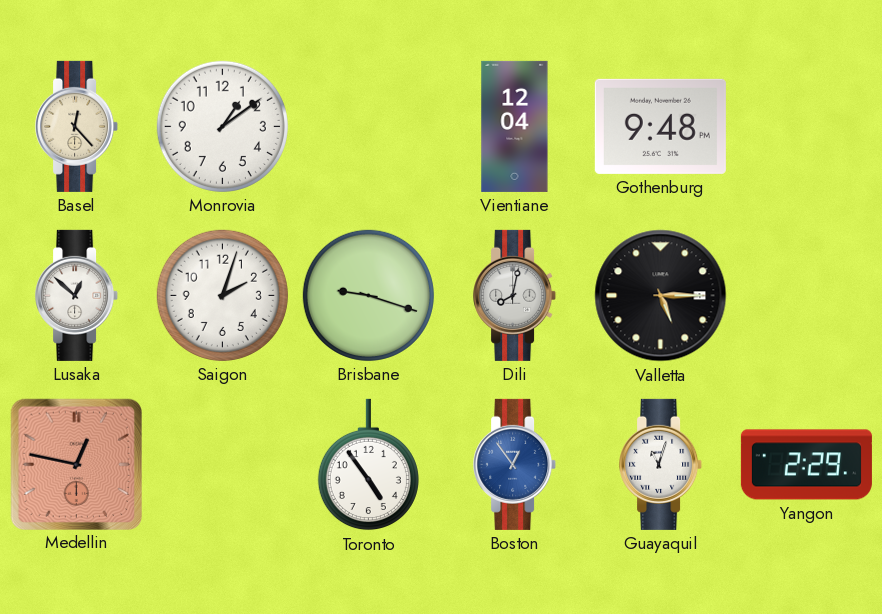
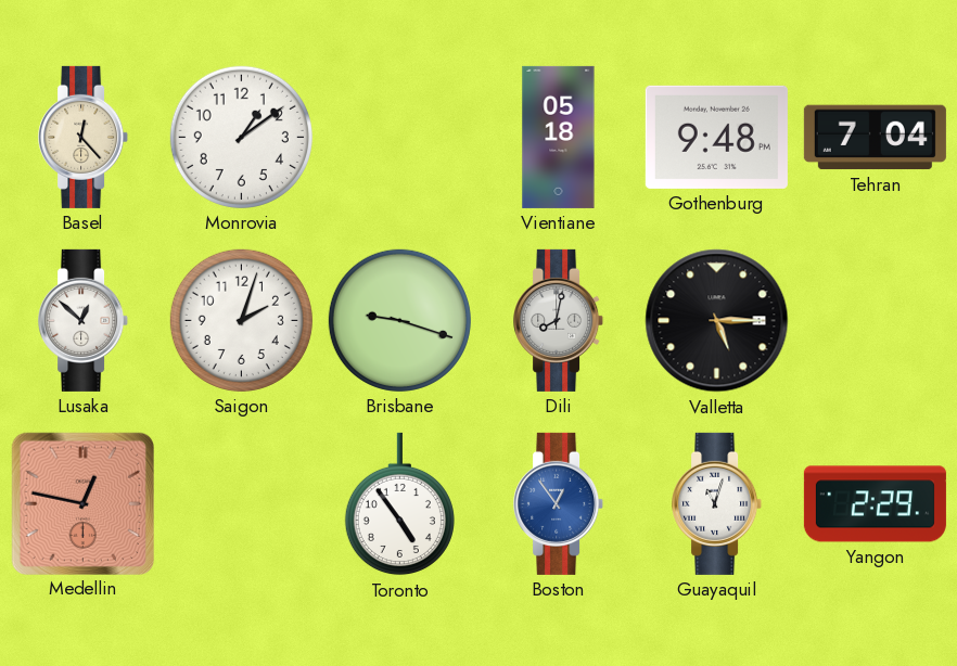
Vientiane: 12:04 -> 05:18
Tehran: none -> 7:04
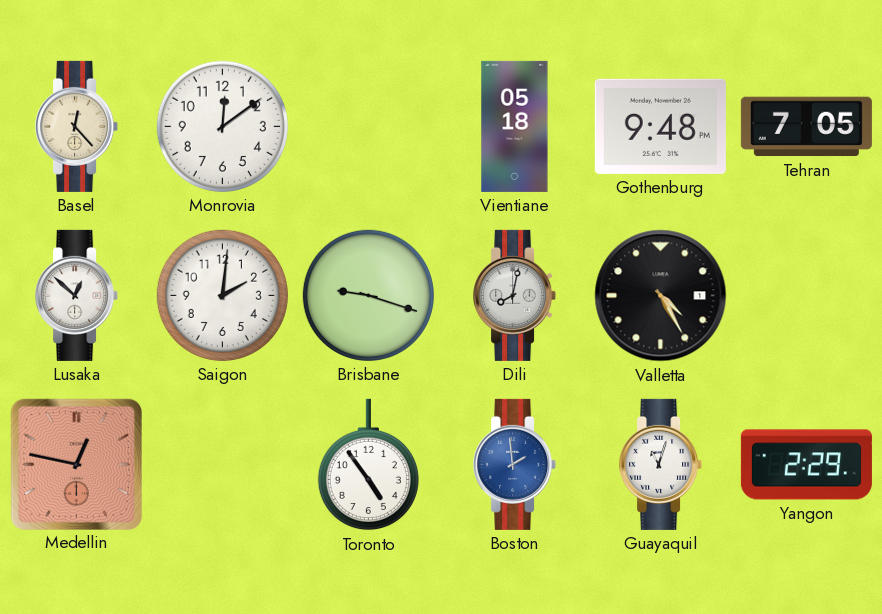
Monrovia: 1:09 -> 12:09
Tehran: 7:04 -> 7:05
Saigon: 2:03 -> 2:01
Valletta: 5:15 -> 4:25
Boston: 12:54 -> 1:59
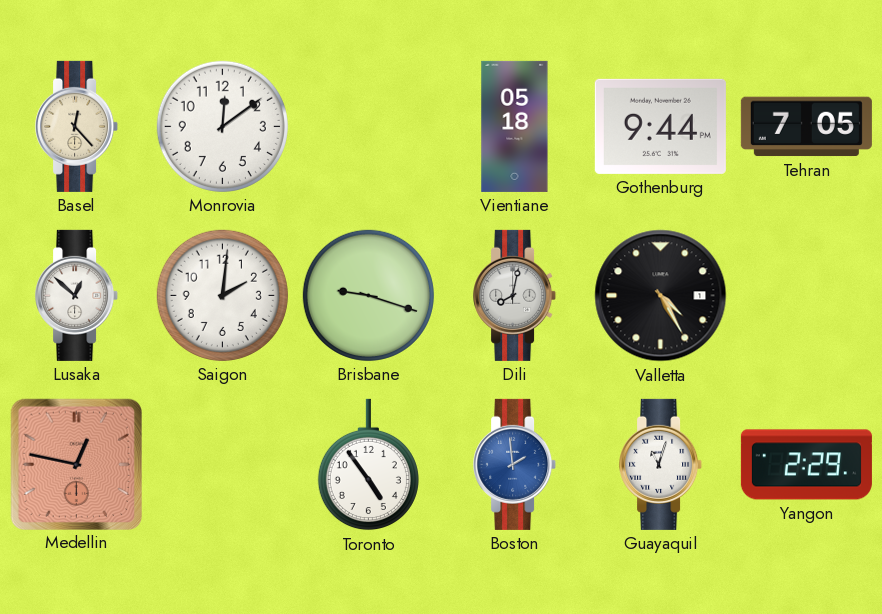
Gothenburg: 9:48 -> 9:44
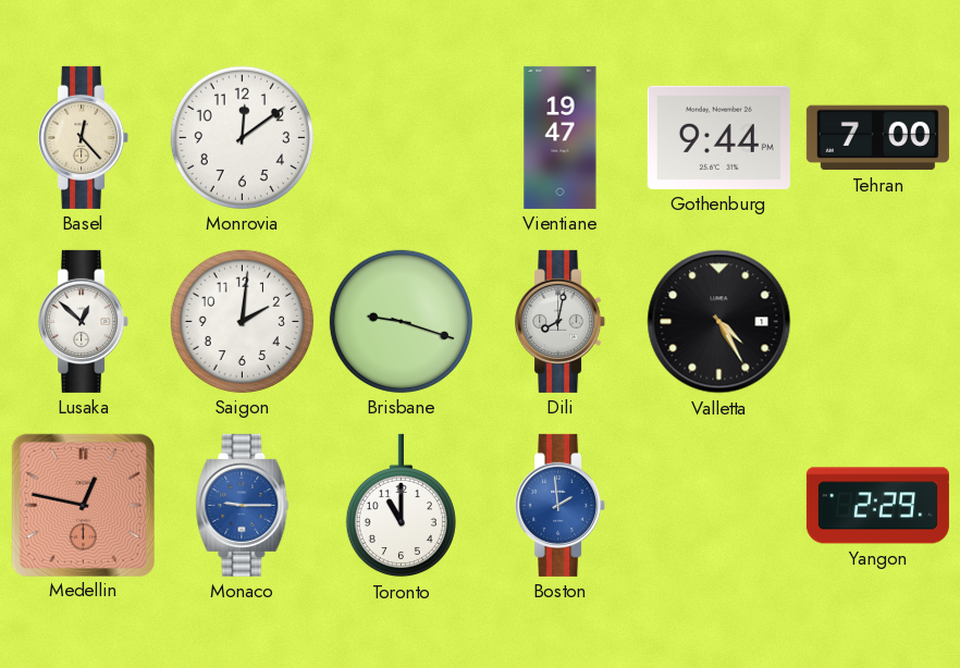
Vientiane: 05:18 -> 19:47
Tehran: 7:05 -> 7:00
Monaco: none -> 9:15
Toronto: 4:54 -> 11:00
Guayaquil: 11:03 -> none
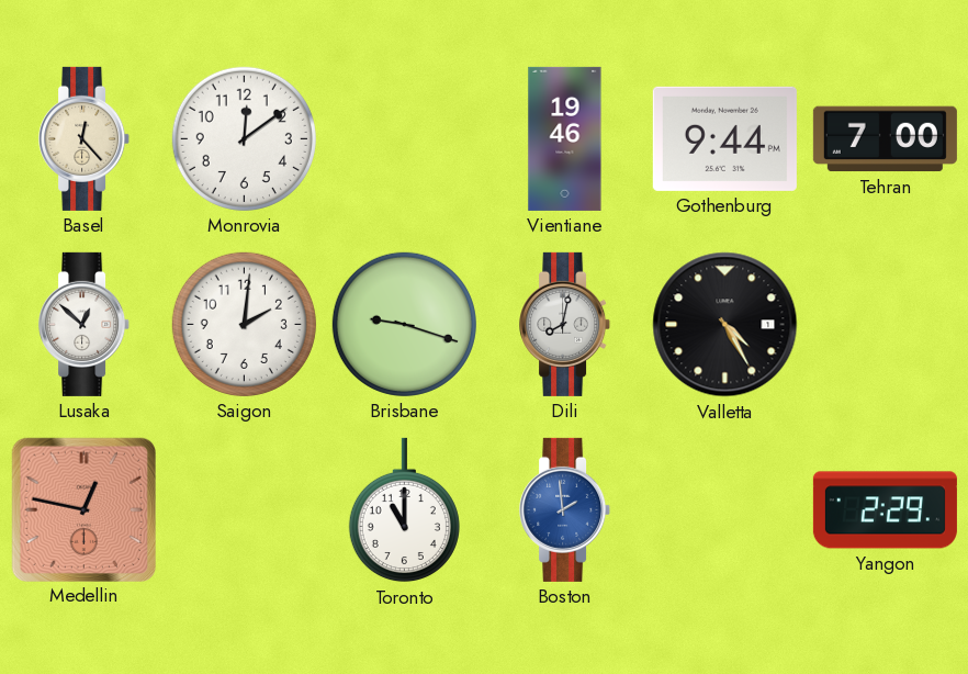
Vientiane: 19:47 -> 19:46
Monaco: 9:15 -> none
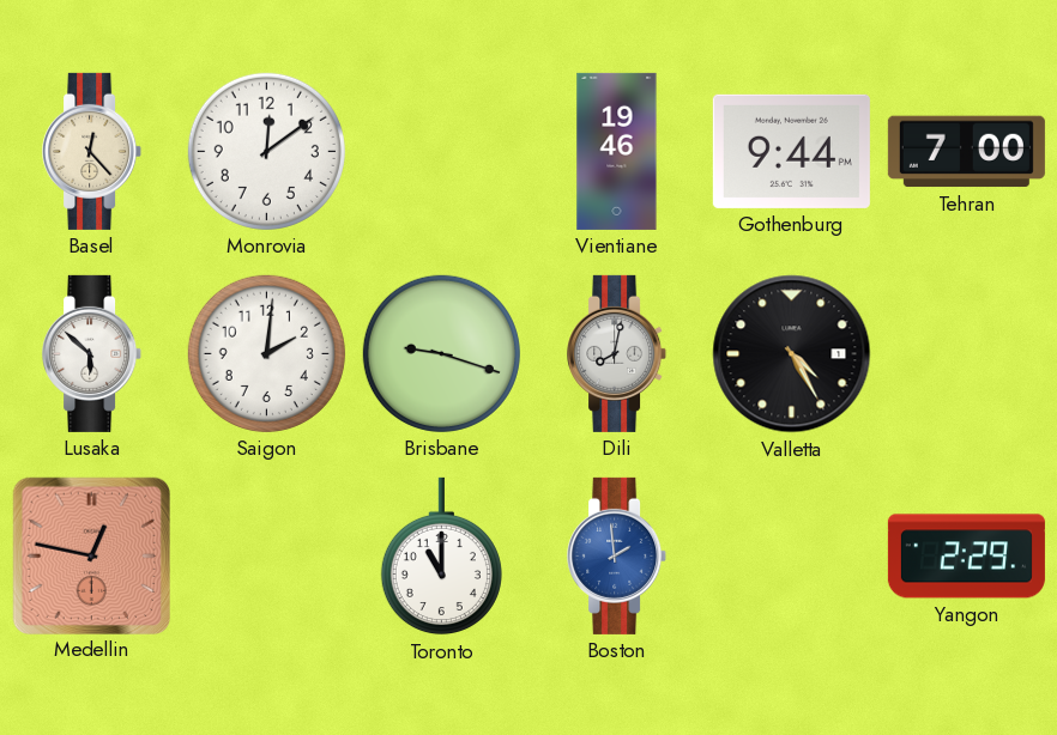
Lusaka: 12:52 -> 5:52
